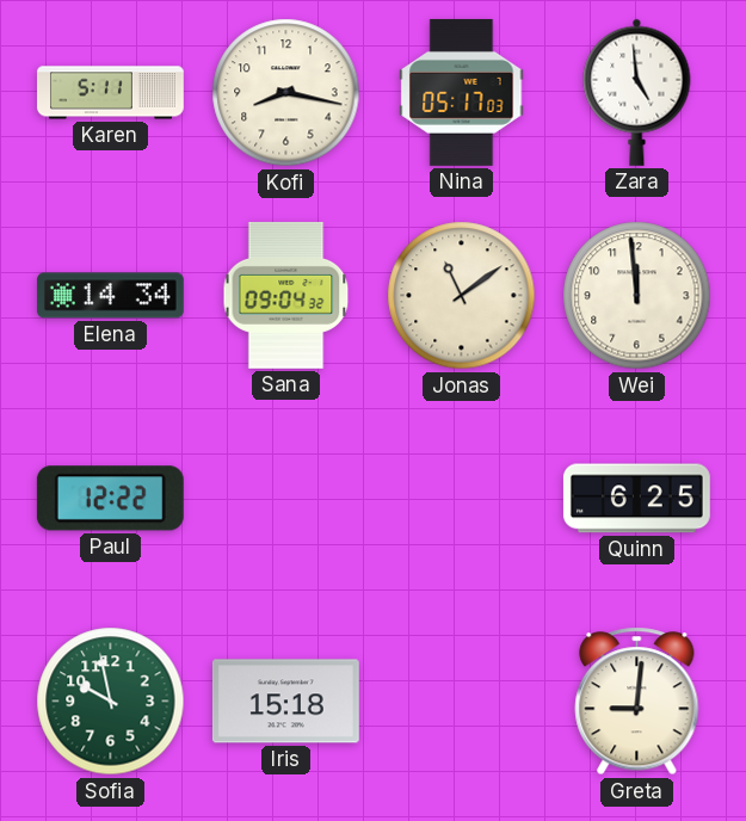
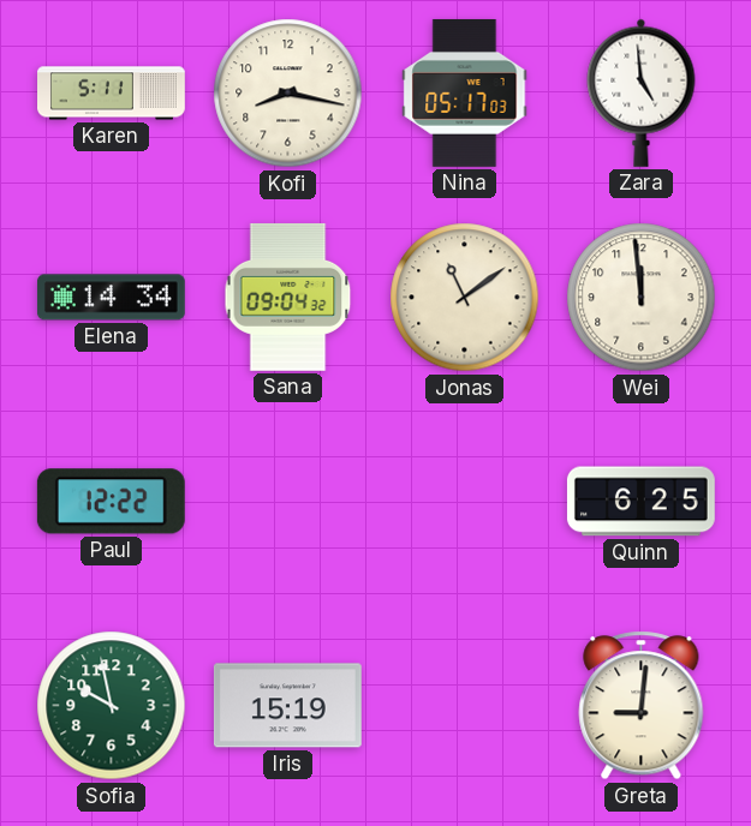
Iris: 15:18 -> 15:19
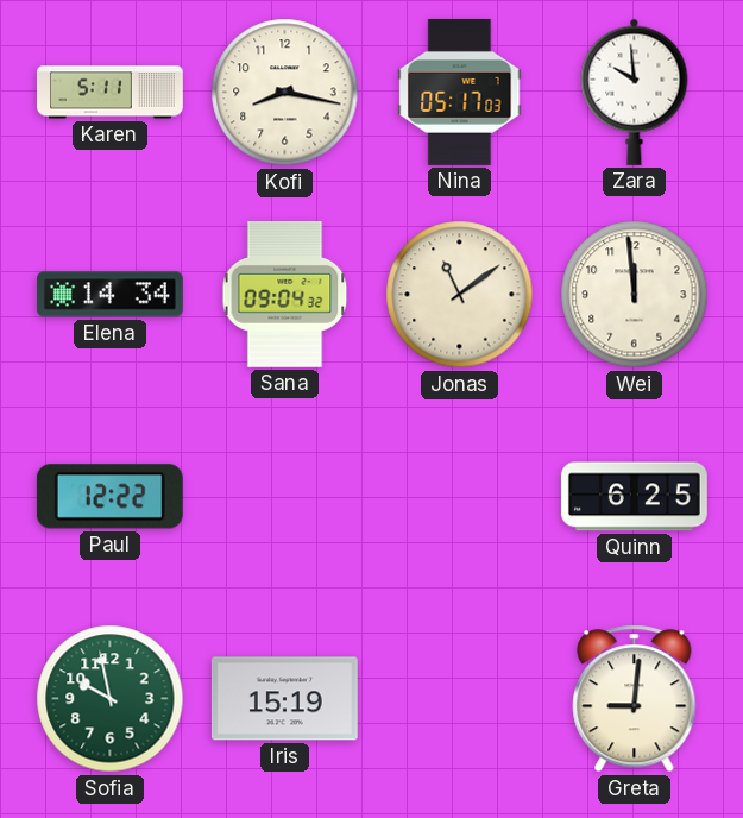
Zara: 4:59 -> 9:59
